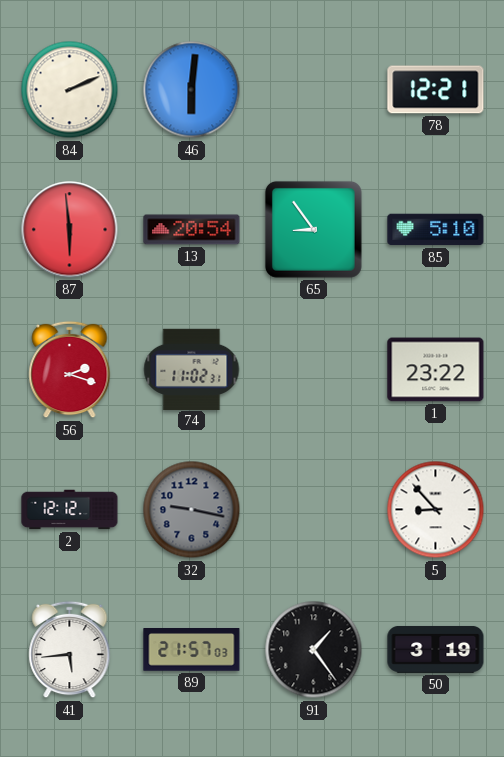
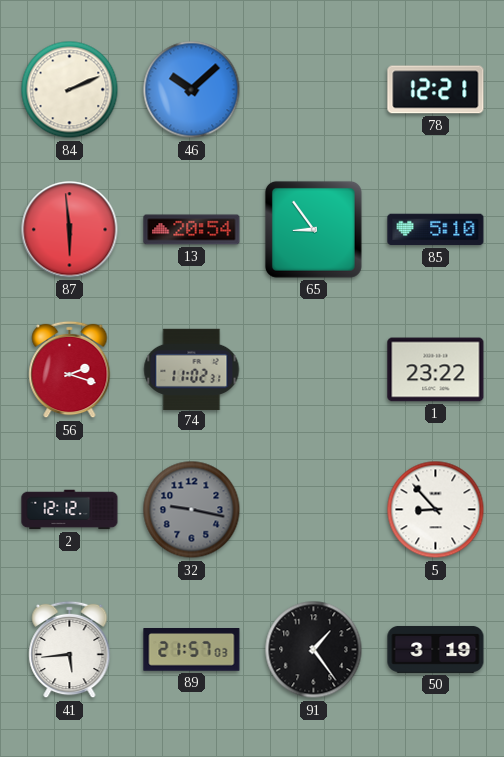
46: 6:01 -> 10:08
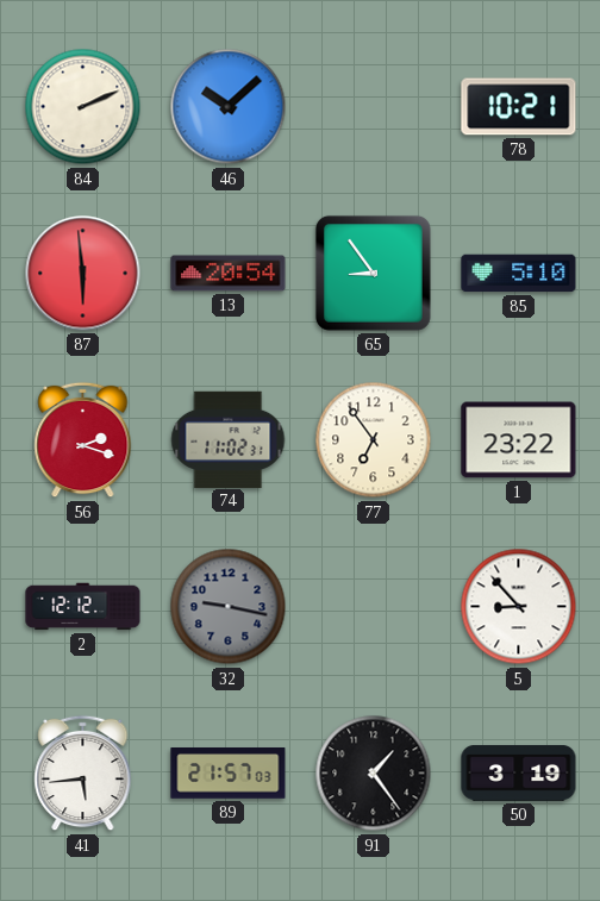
78: 12:21 -> 10:21
77: none -> 6:54
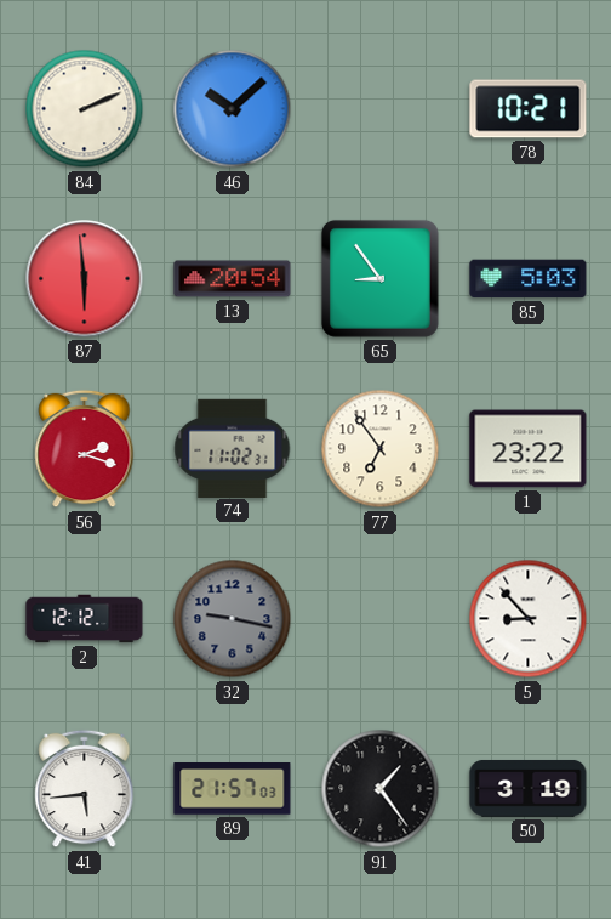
85: 5:10 -> 5:03
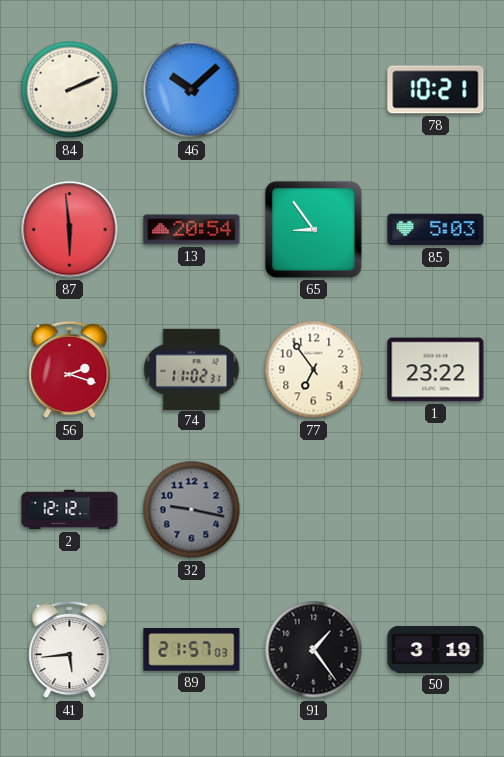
5: 8:53 -> none
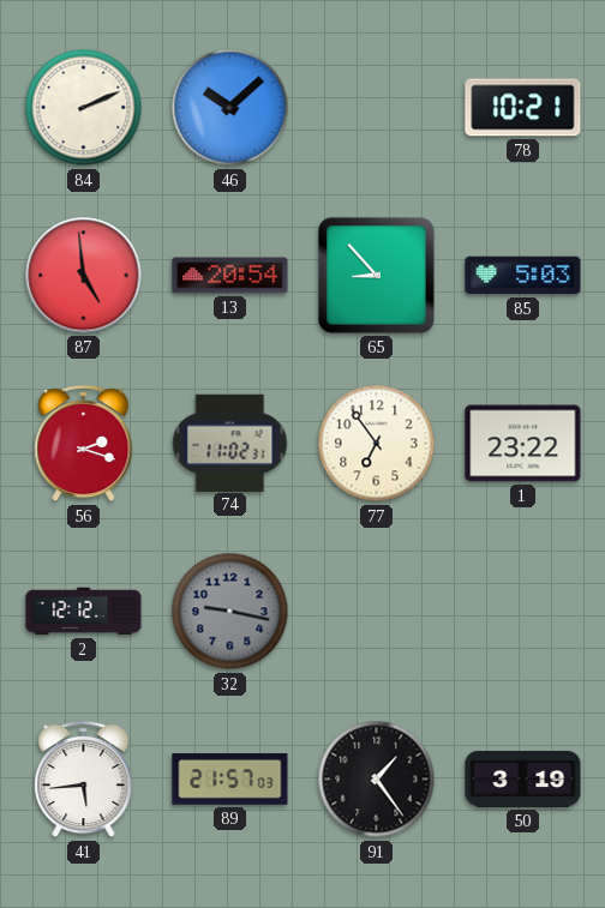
87: 5:59 -> 4:59
65: 8:54 -> 8:53
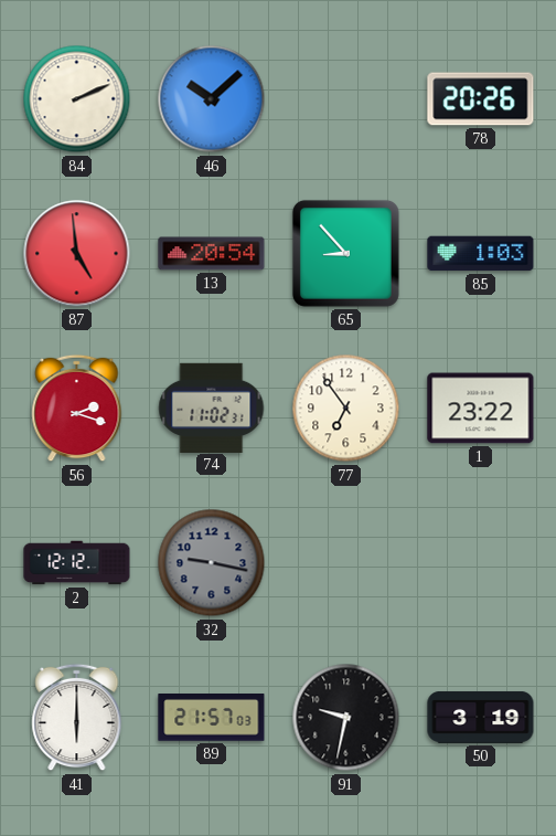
78: 10:21 -> 20:26
85: 5:03 -> 1:03
41: 5:44 -> 6:00
91: 1:24 -> 9:32
